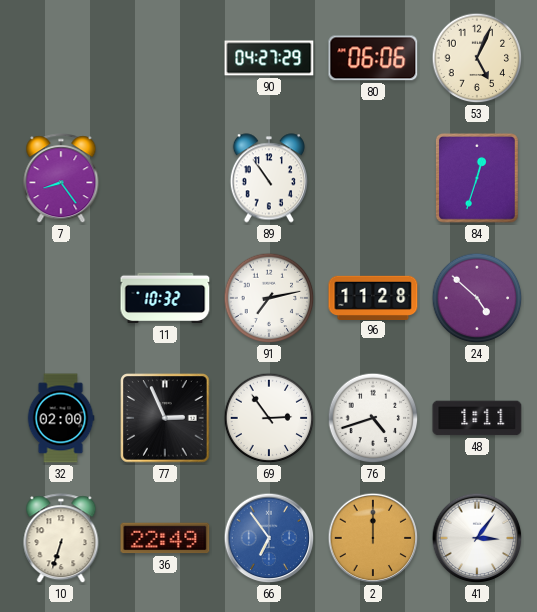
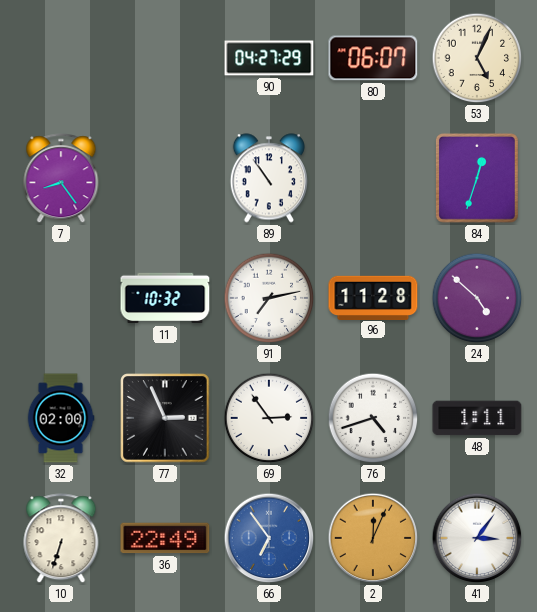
80: 06:06 -> 06:07
2: 12:00 -> 12:04
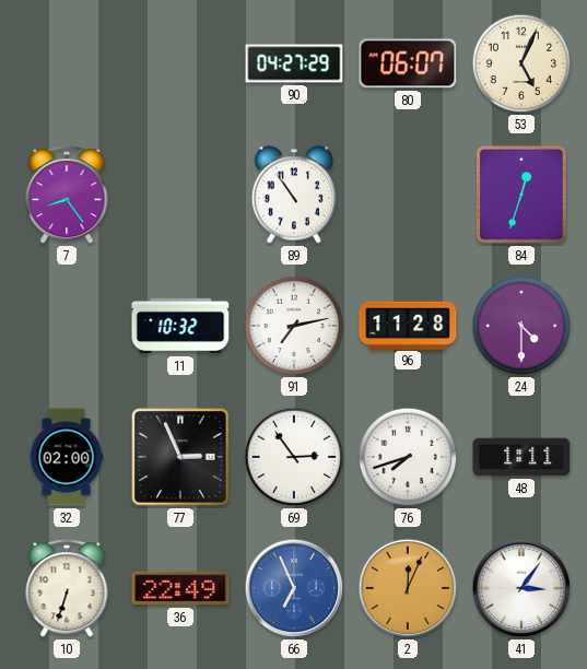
24: 4:52 -> 4:30
76: 4:42 -> 7:42
66: 6:54 -> 6:56
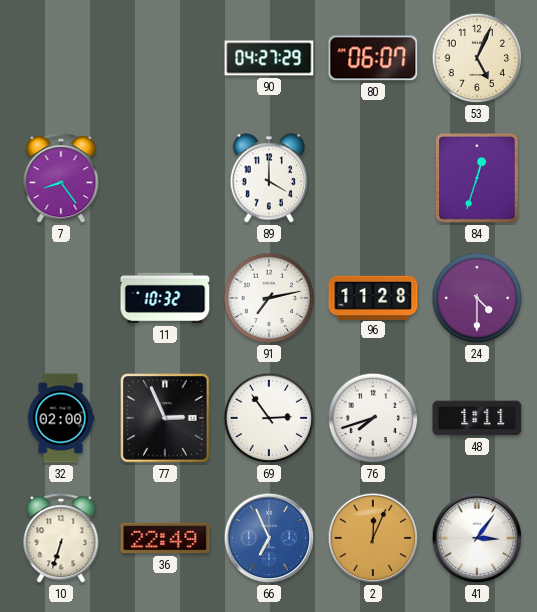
89: 10:54 -> 4:00
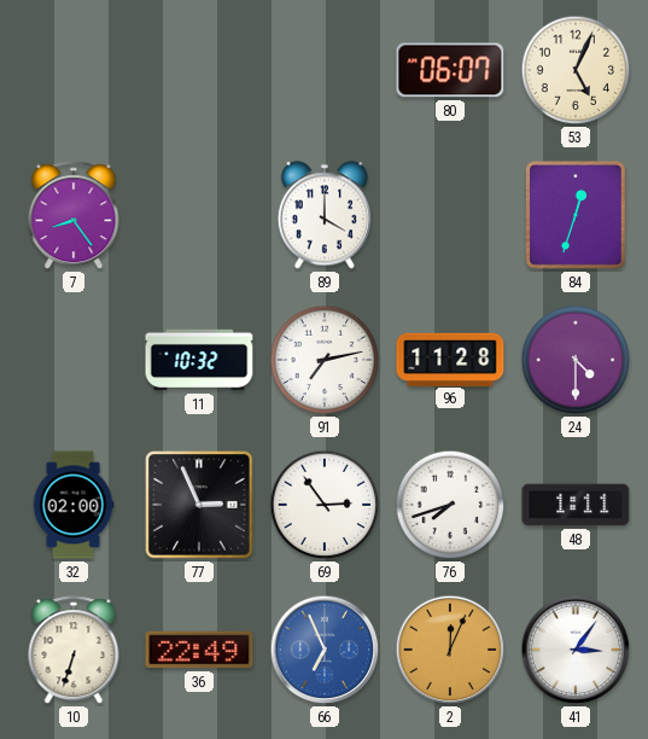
90: 04:27 -> none
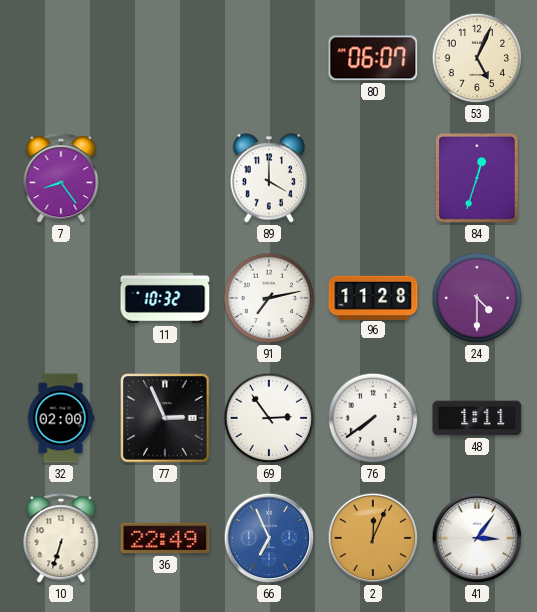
76: 7:42 -> 7:39
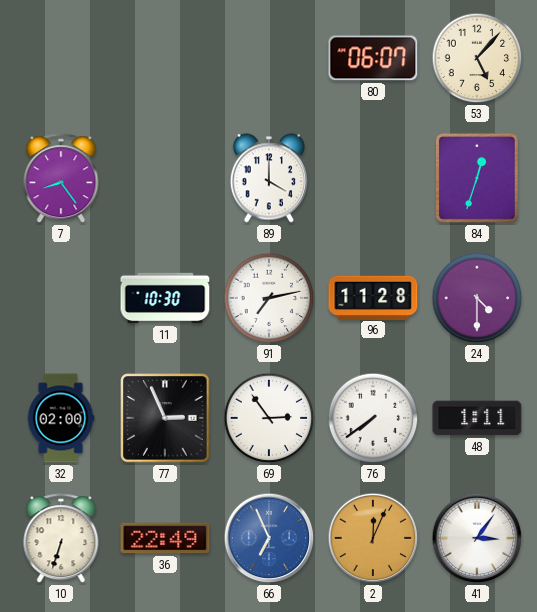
53: 5:04 -> 5:07
11: 10:32 -> 10:30
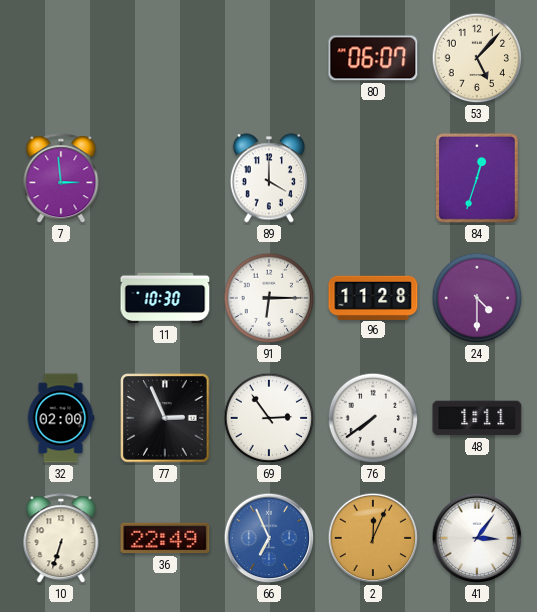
7: 8:24 -> 2:59
91: 7:13 -> 6:15
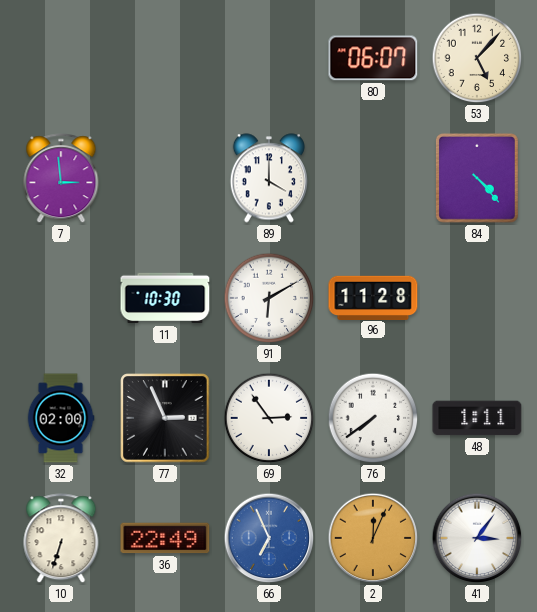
84: 12:33 -> 4:23
91: 6:15 -> 6:10
24: 4:30 -> none
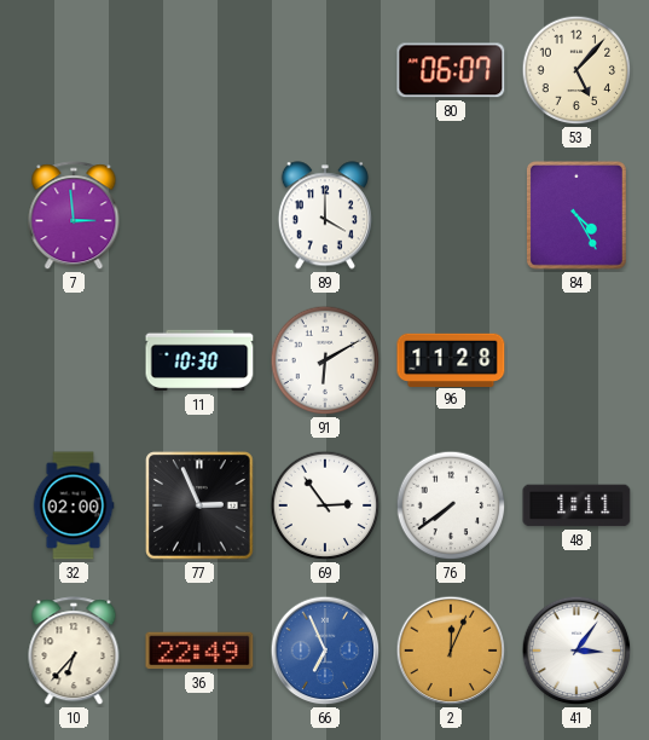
84: 4:23 -> 4:25
10: 6:33 -> 6:37
